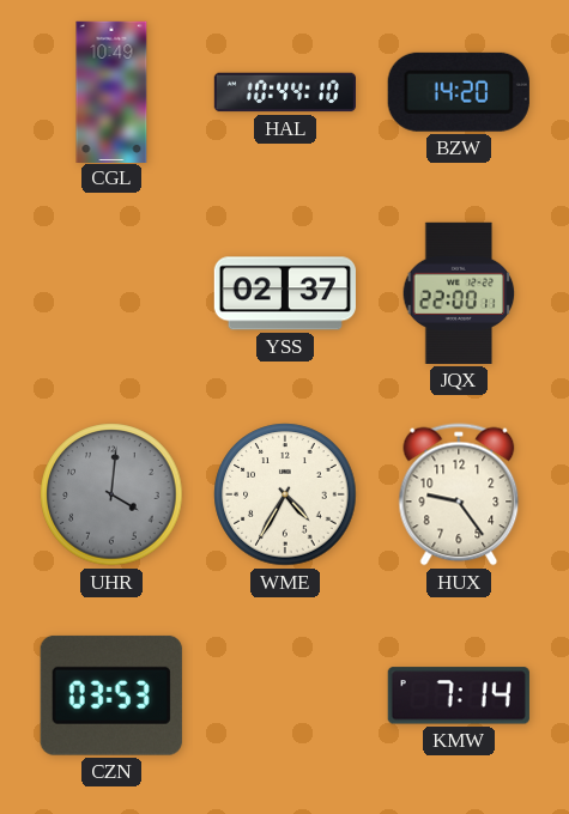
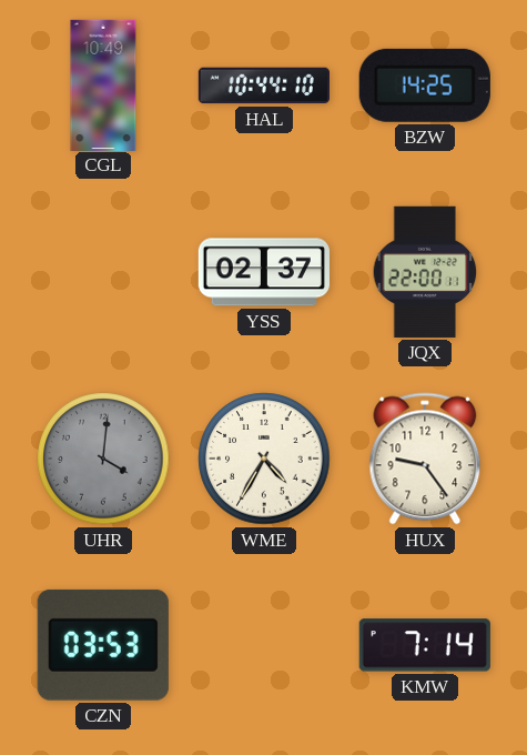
BZW: 14:20 -> 14:25
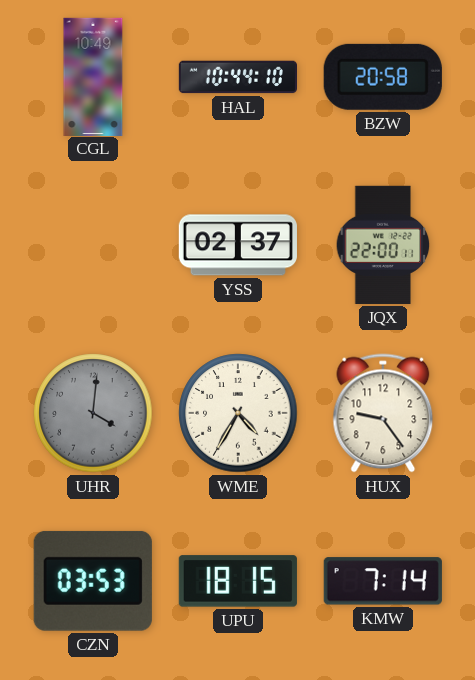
BZW: 14:25 -> 20:58
UPU: none -> 18:15
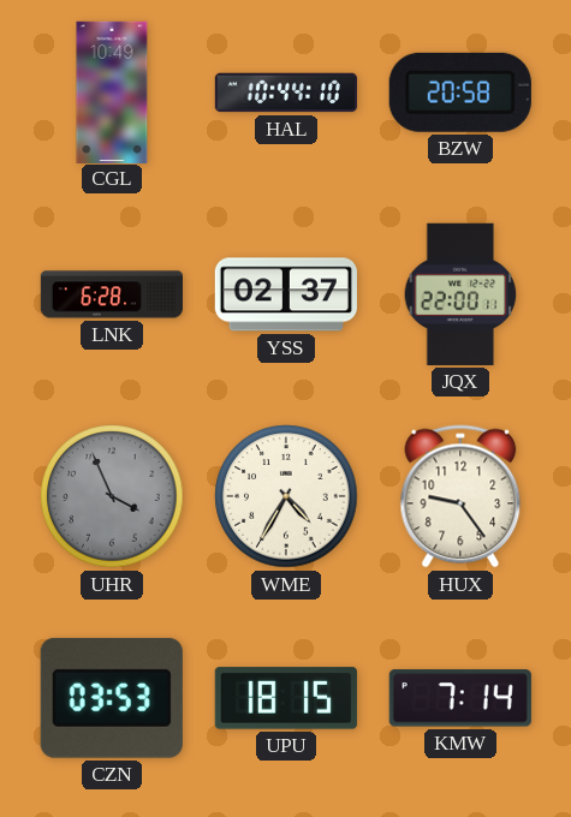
LNK: none -> 6:28
UHR: 4:01 -> 3:56
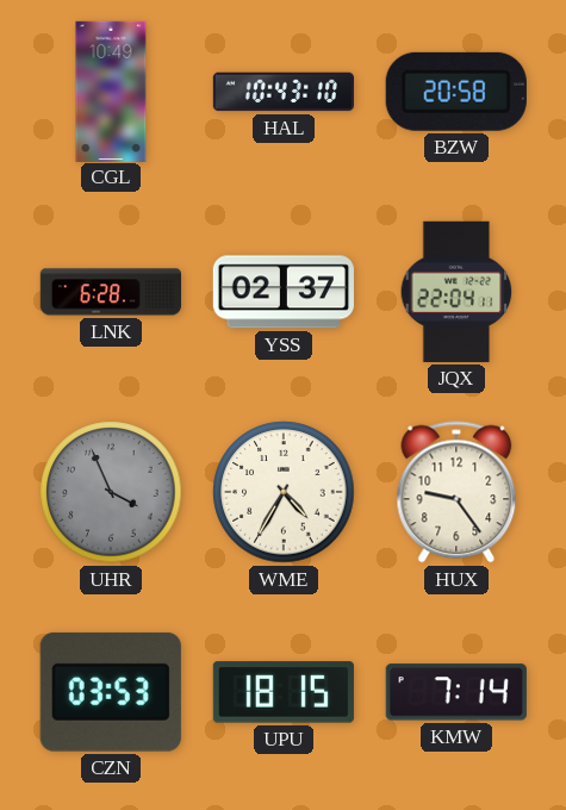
HAL: 10:44 -> 10:43
JQX: 22:00 -> 22:04
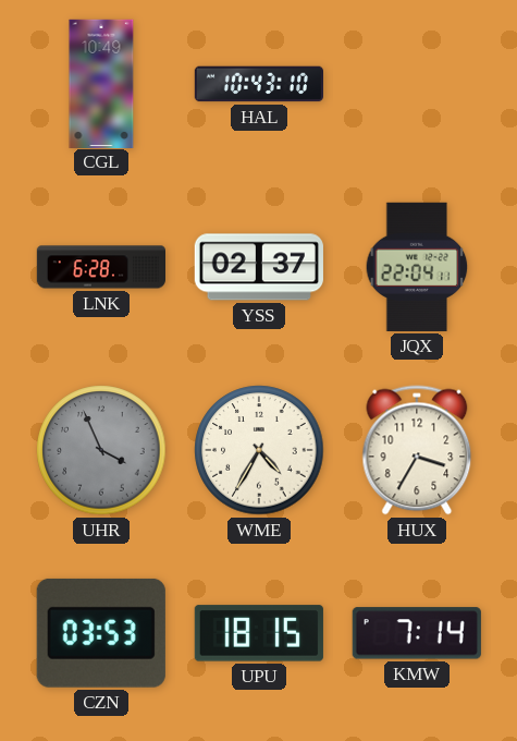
BZW: 20:58 -> none
HUX: 9:24 -> 3:35
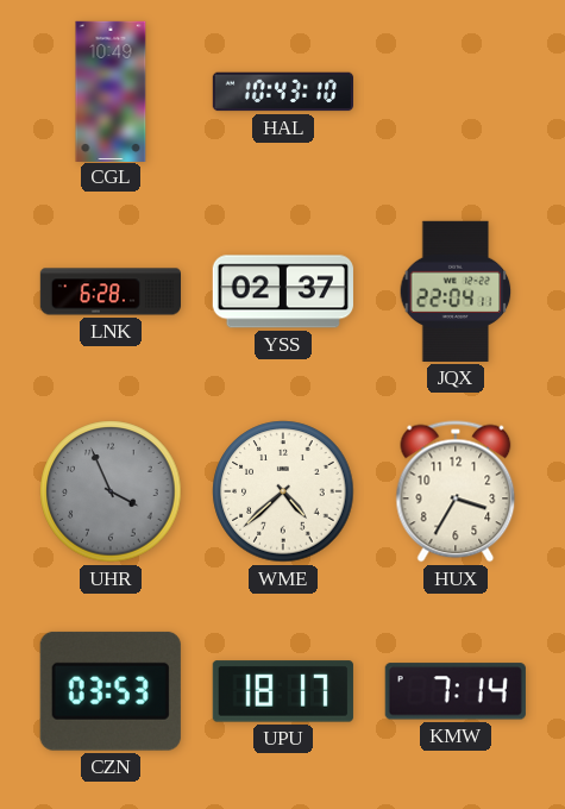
WME: 4:35 -> 4:38
UPU: 18:15 -> 18:17
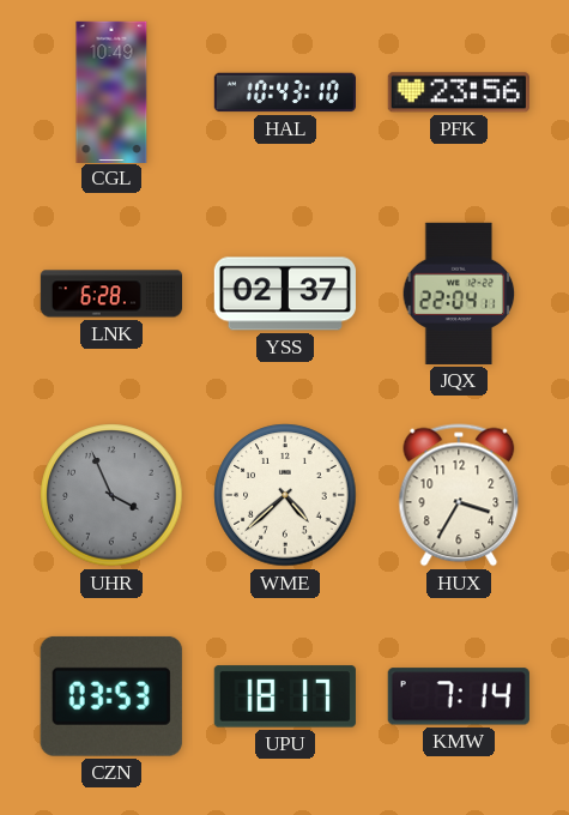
PFK: none -> 23:56
